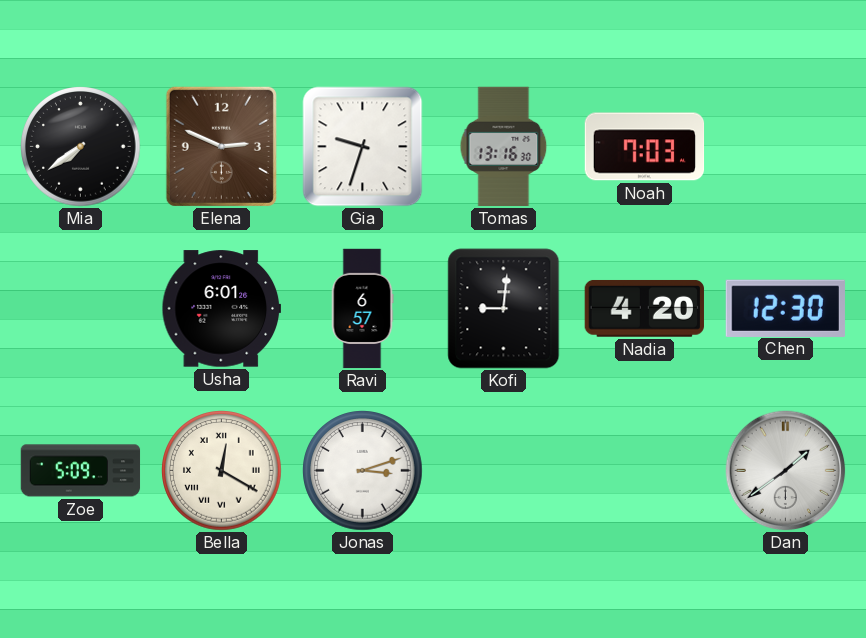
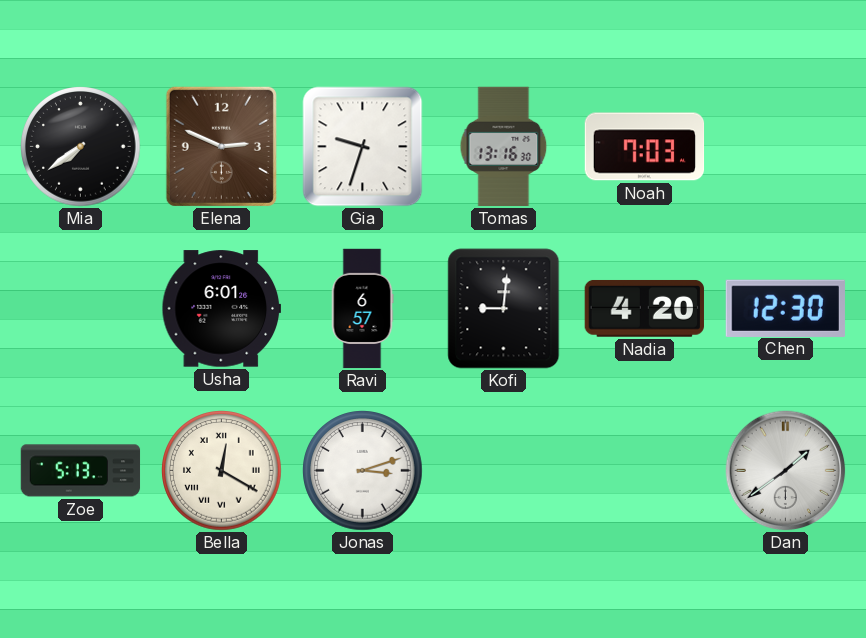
Zoe: 5:09 -> 5:13
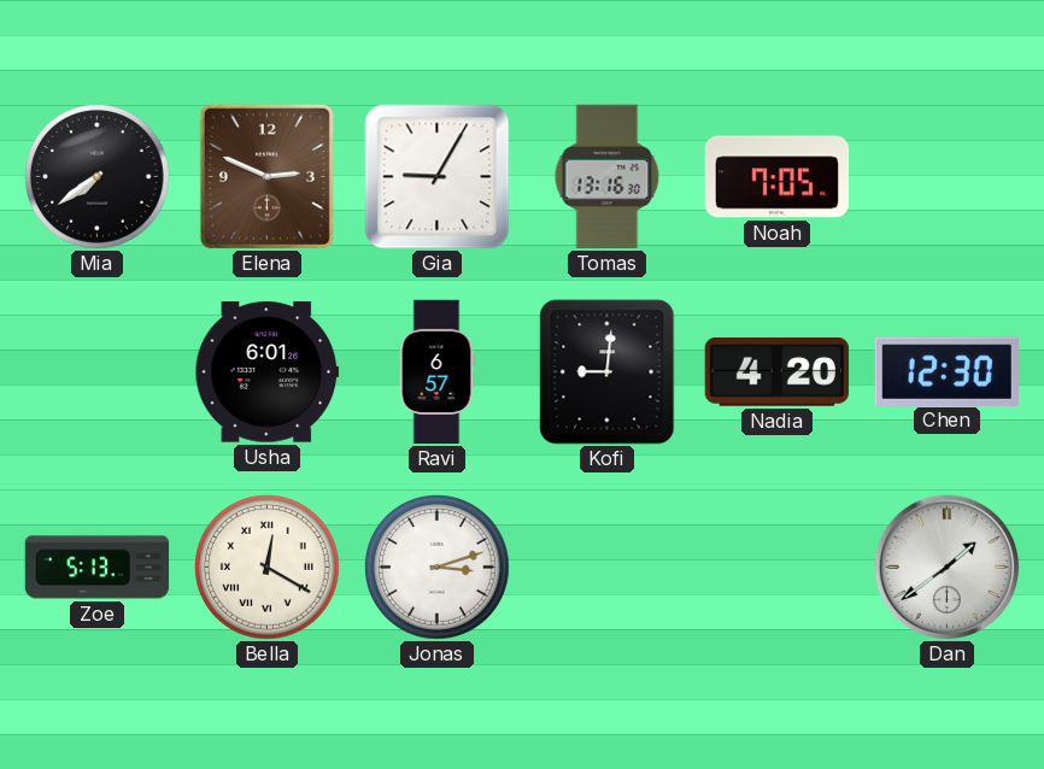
Gia: 9:33 -> 9:05
Noah: 7:03 -> 7:05
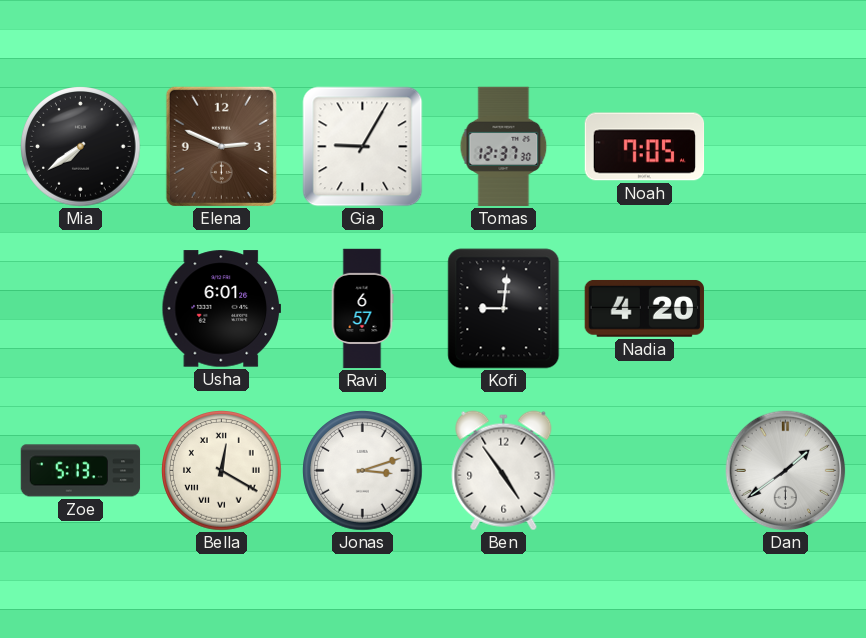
Tomas: 13:16 -> 12:37
Chen: 12:30 -> none
Ben: none -> 4:54
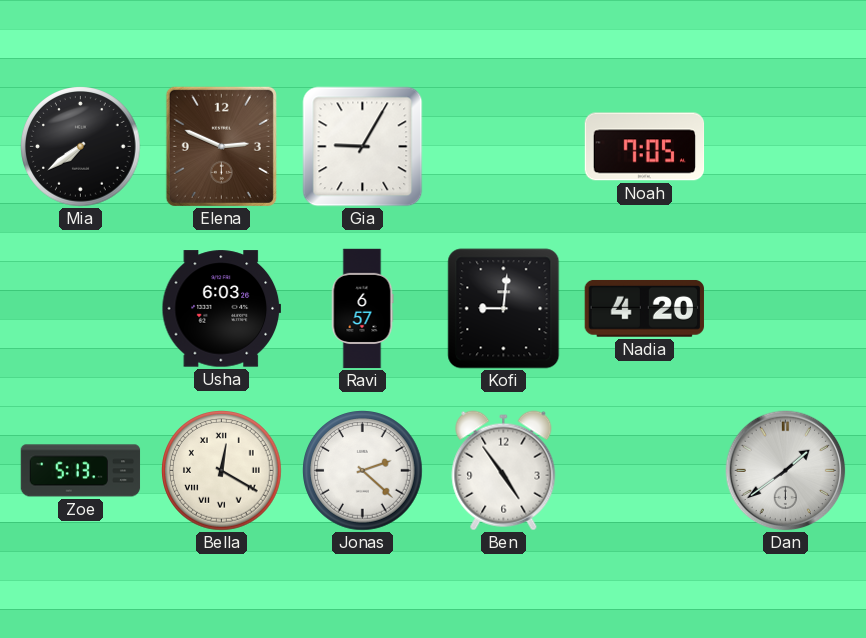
Tomas: 12:37 -> none
Usha: 6:01 -> 6:03
Jonas: 3:12 -> 2:22
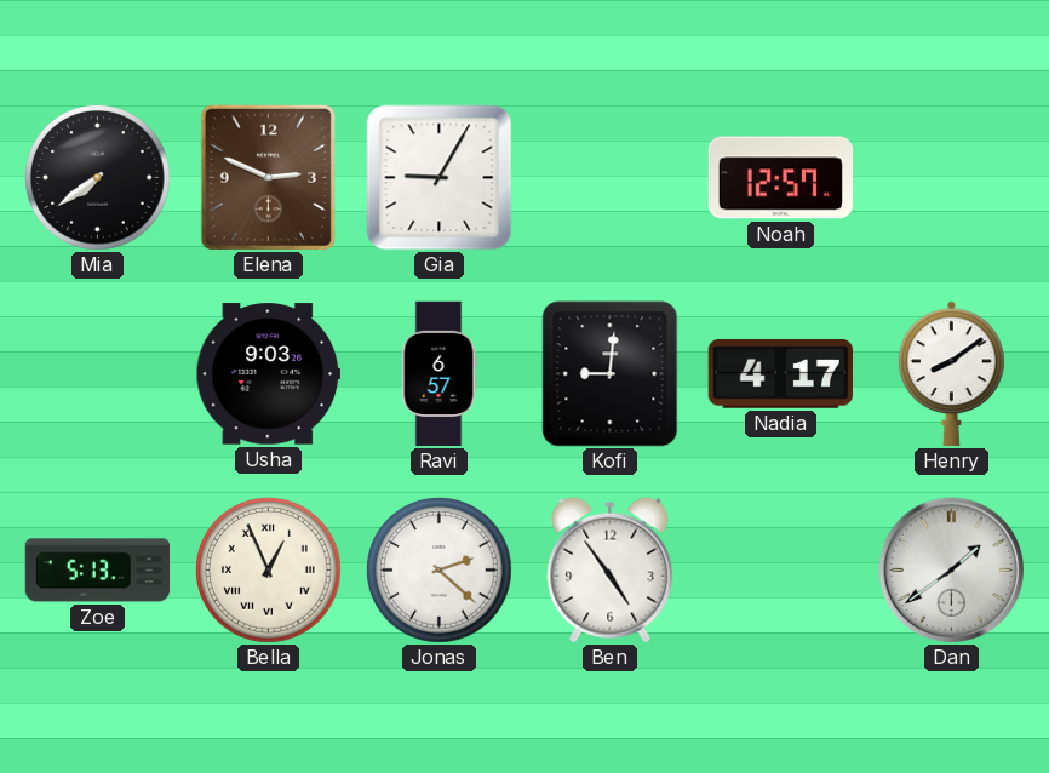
Noah: 7:05 -> 12:57
Usha: 6:03 -> 9:03
Nadia: 4:20 -> 4:17
Henry: none -> 8:09
Bella: 12:20 -> 12:56
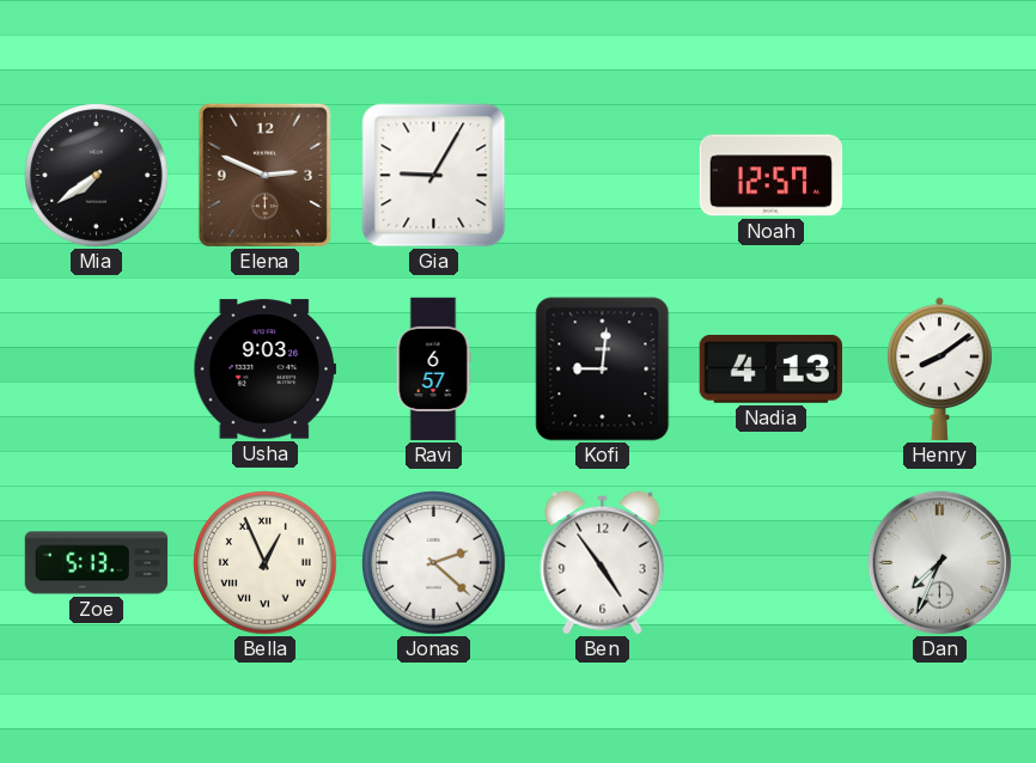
Nadia: 4:17 -> 4:13
Dan: 1:39 -> 7:34
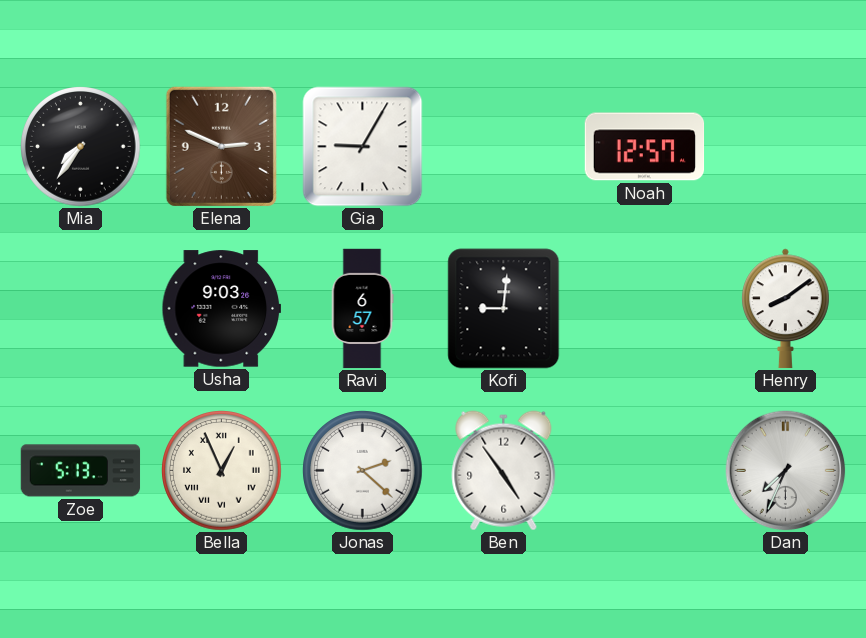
Mia: 7:39 -> 7:36
Nadia: 4:13 -> none
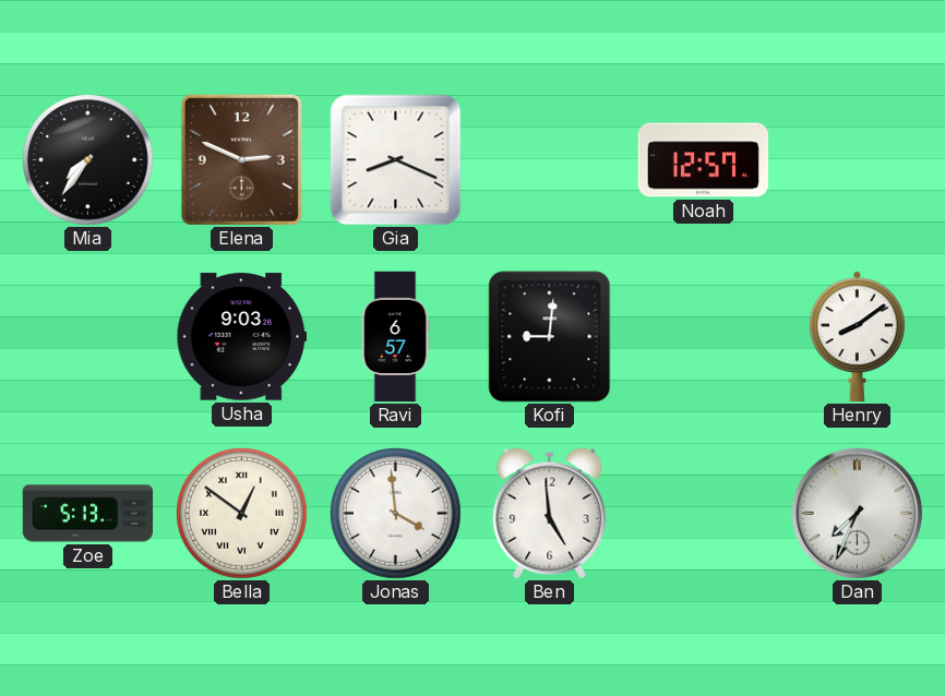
Gia: 9:05 -> 8:19
Bella: 12:56 -> 12:51
Jonas: 2:22 -> 3:59
Ben: 4:54 -> 4:59
